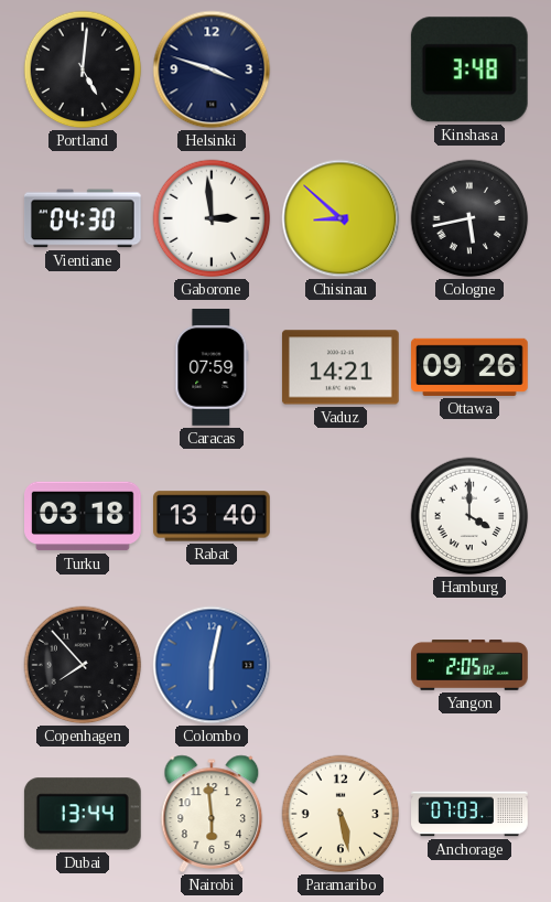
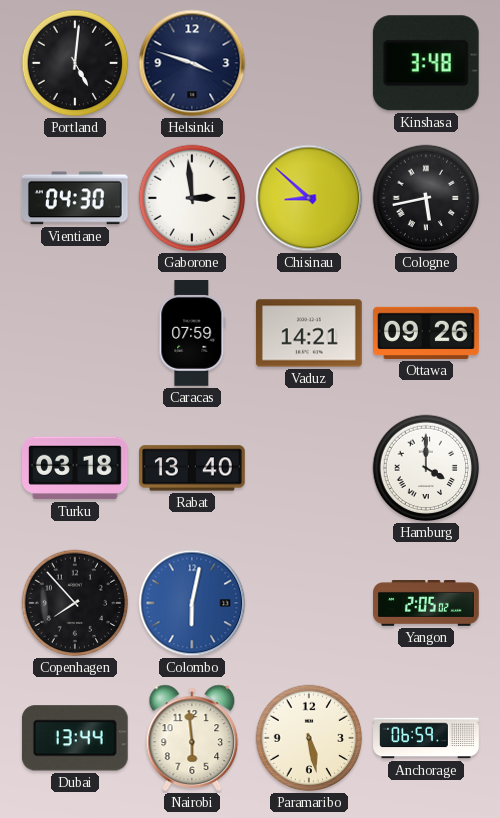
Anchorage: 07:03 -> 06:59
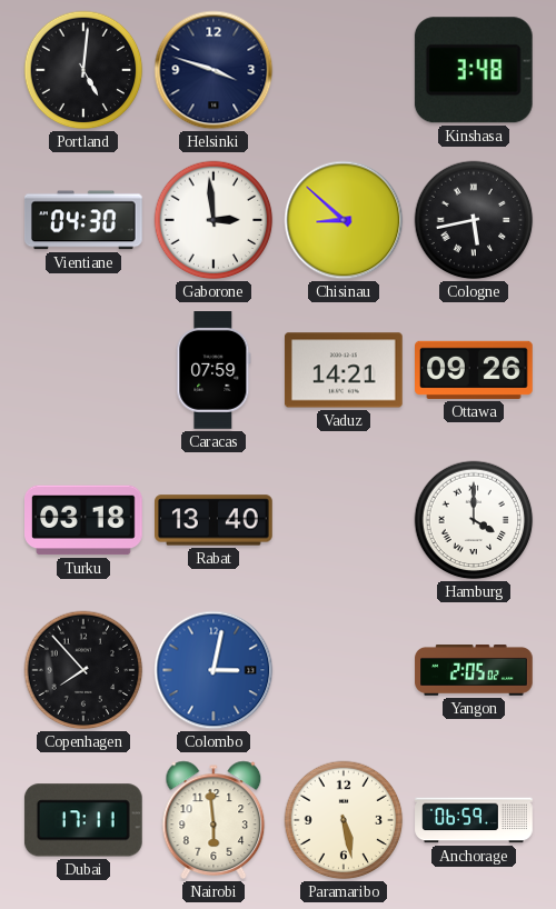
Colombo: 6:02 -> 3:02
Dubai: 13:44 -> 17:11
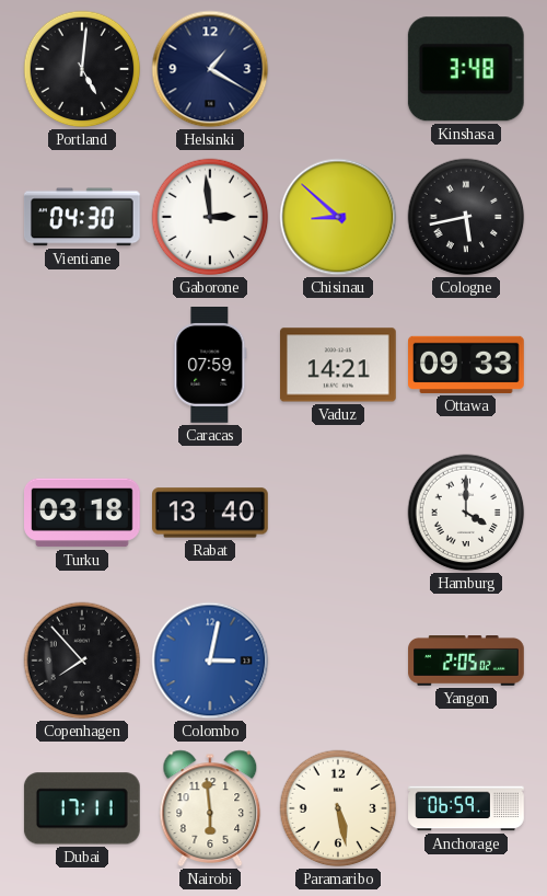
Helsinki: 3:48 -> 1:20
Ottawa: 09:26 -> 09:33
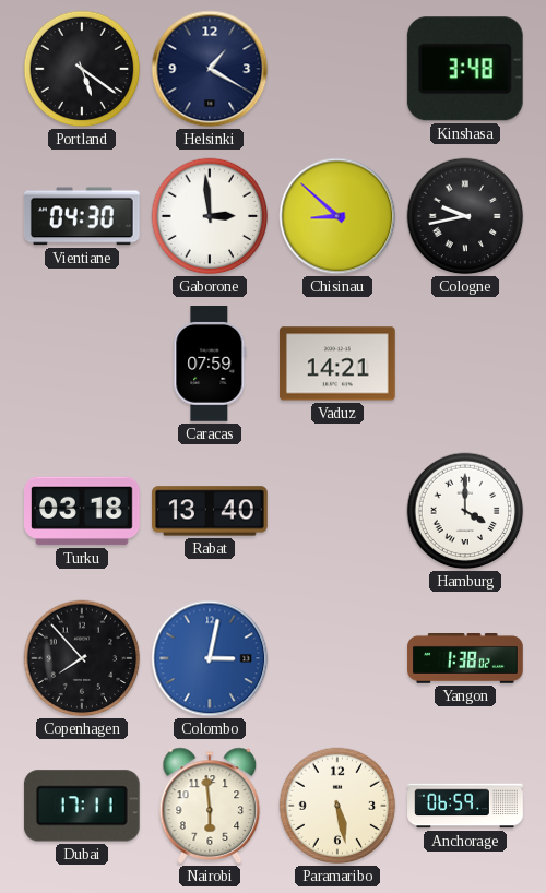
Portland: 5:01 -> 5:21
Cologne: 5:43 -> 9:43
Ottawa: 09:33 -> none
Yangon: 2:05 -> 1:38
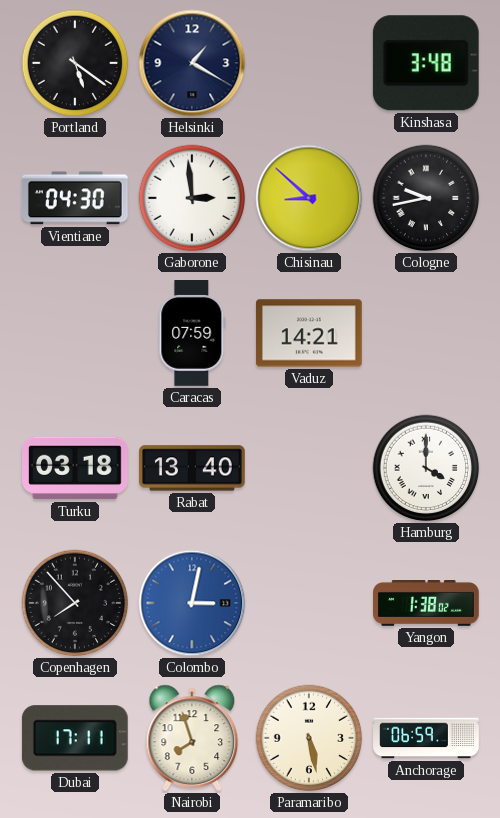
Nairobi: 5:59 -> 7:57
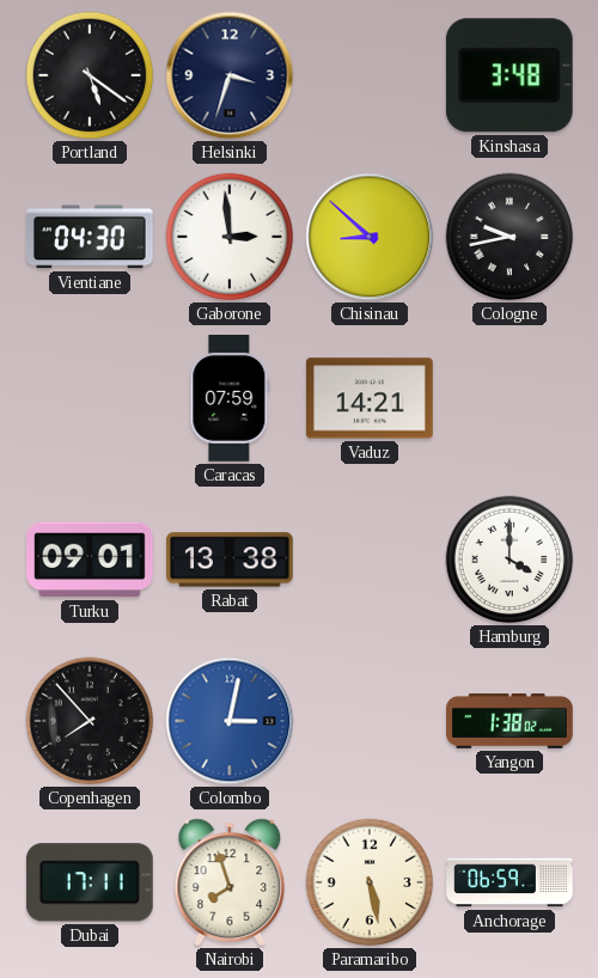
Helsinki: 1:20 -> 3:33
Turku: 03:18 -> 09:01
Rabat: 13:40 -> 13:38
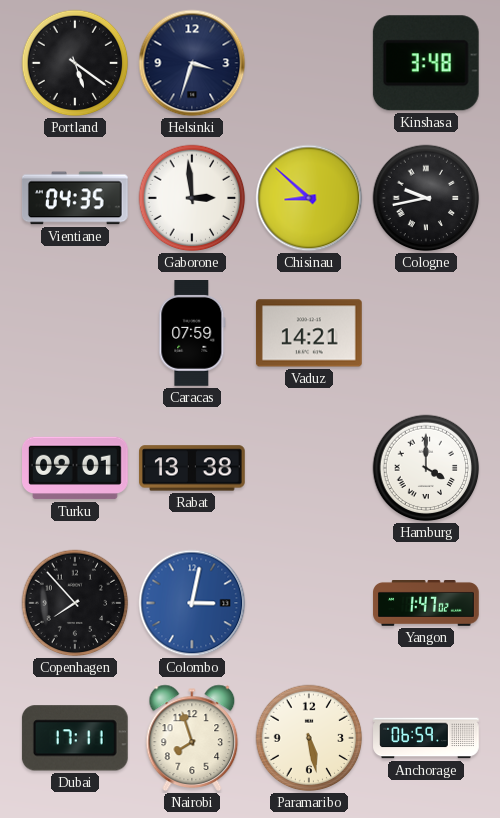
Vientiane: 04:30 -> 04:35
Yangon: 1:38 -> 1:47
